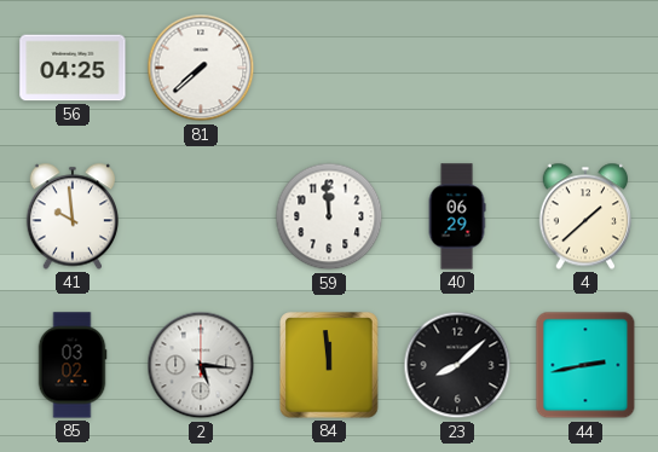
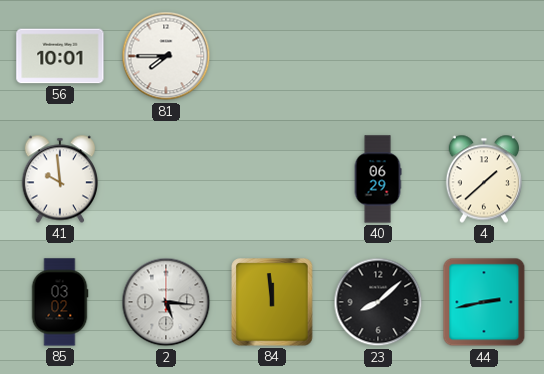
56: 04:25 -> 10:01
81: 7:38 -> 7:45
59: 11:59 -> none
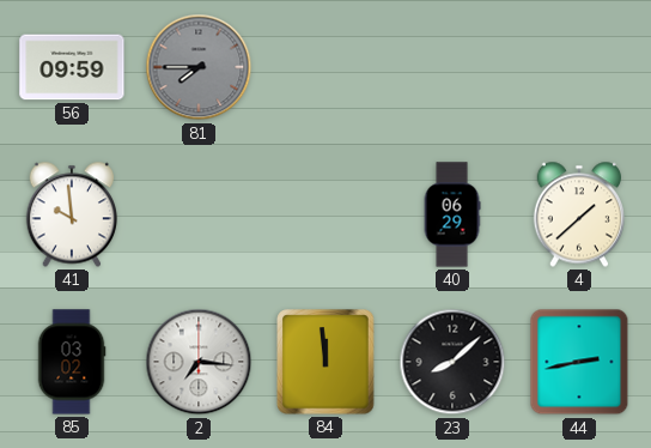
56: 10:01 -> 09:59
81 dial: white -> grey
2: 5:16 -> 7:16
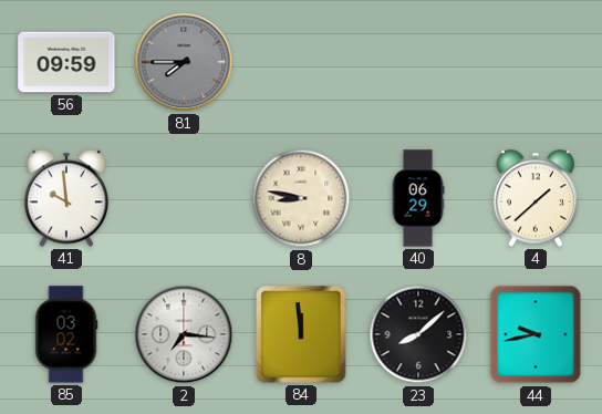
8: none -> 8:47
44: 2:43 -> 9:43
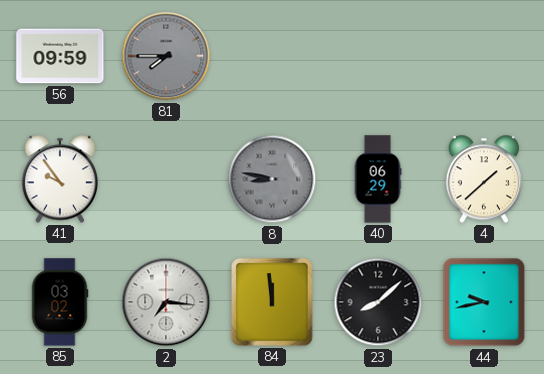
41: 9:59 -> 9:54
8 dial: cream -> grey
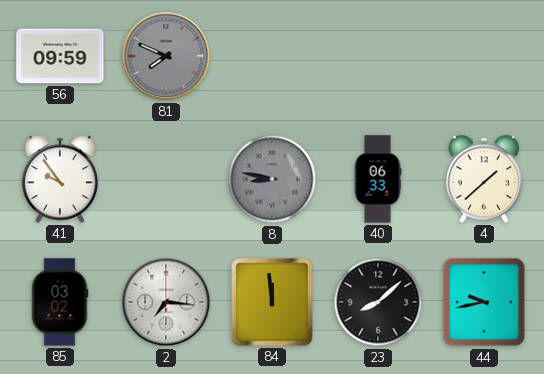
81: 7:45 -> 7:49
40: 06:29 -> 06:33
